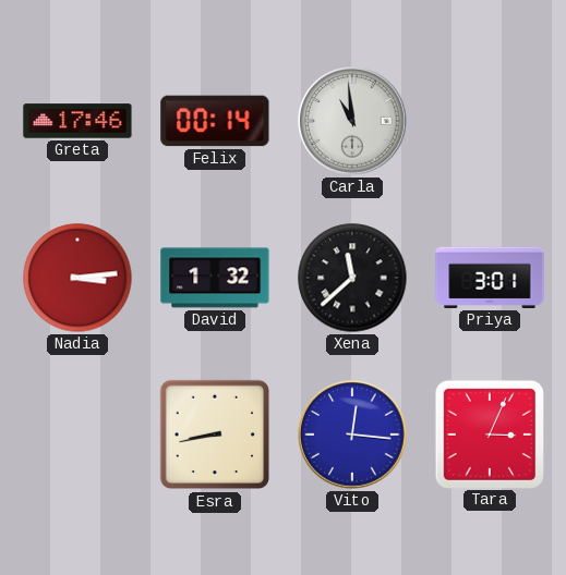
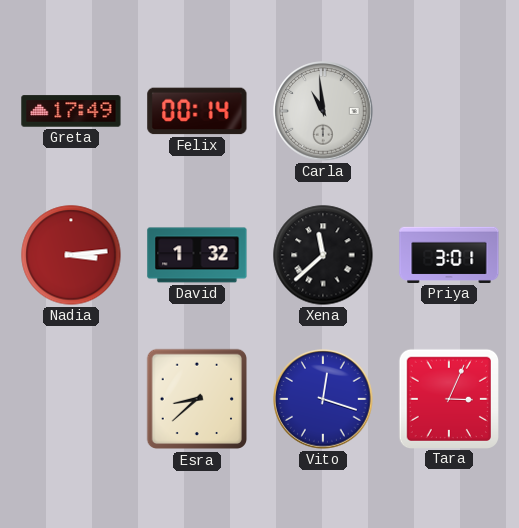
Greta: 17:46 -> 17:49
Esra: 8:43 -> 8:38
Vito: 12:16 -> 12:18
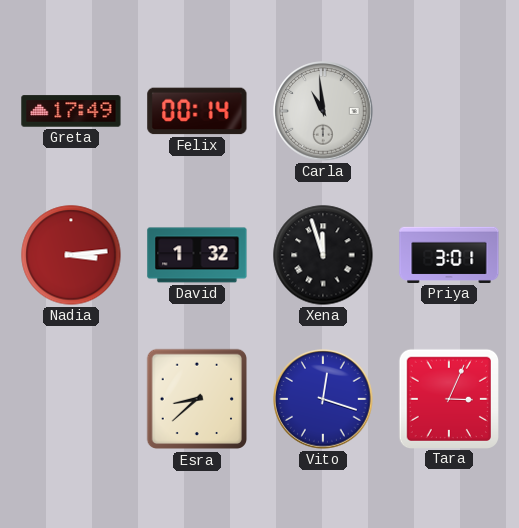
Xena: 11:38 -> 11:57
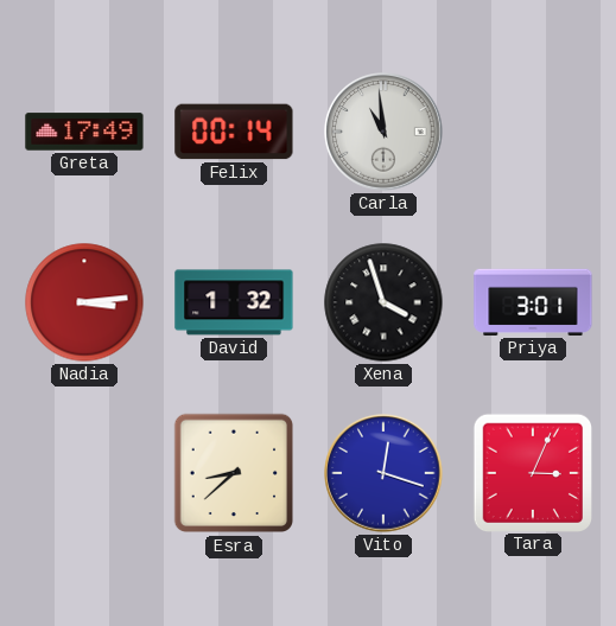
Xena: 11:57 -> 3:57
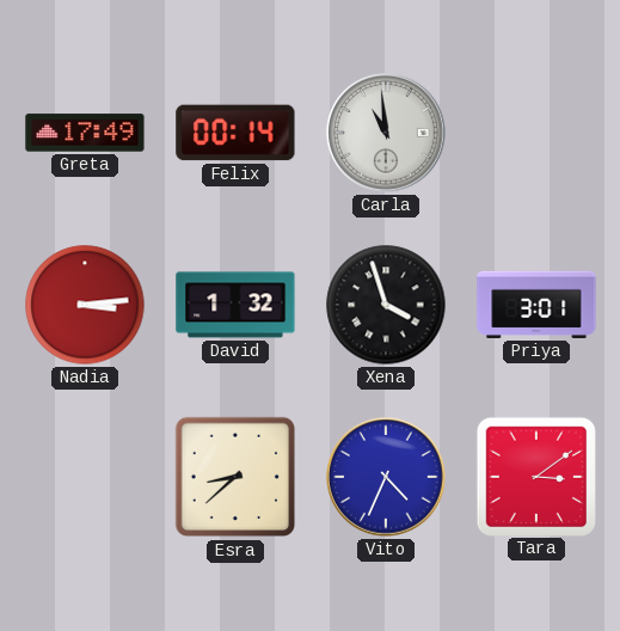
Vito: 12:18 -> 4:34
Tara: 3:04 -> 3:09
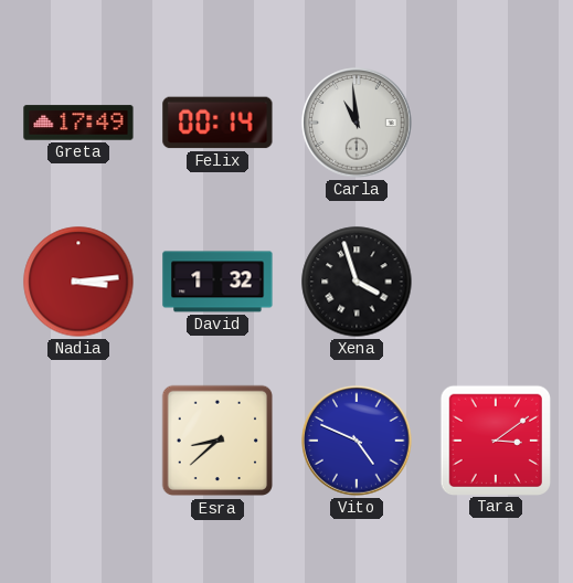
Priya: 3:01 -> none
Vito: 4:34 -> 4:49
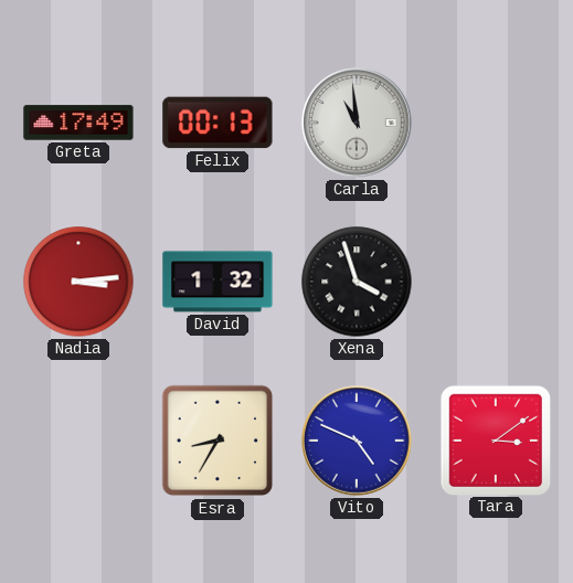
Felix: 00:14 -> 00:13
Esra: 8:38 -> 8:35
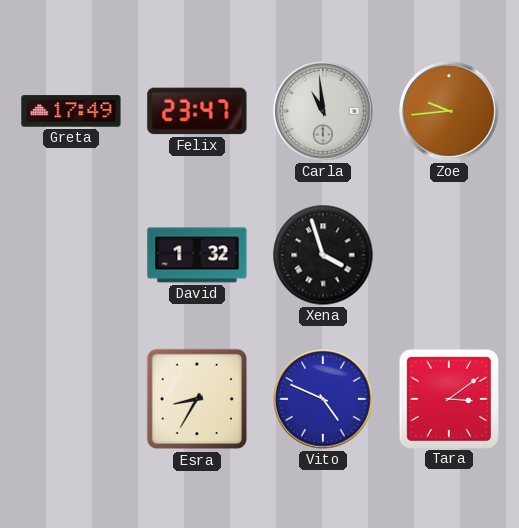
Felix: 00:13 -> 23:47
Zoe: none -> 9:44
Nadia: 3:14 -> none
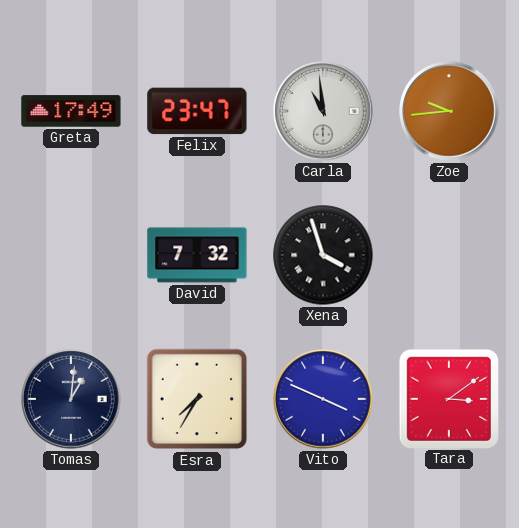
David: 1:32 -> 7:32
Tomas: none -> 1:01
Esra: 8:35 -> 7:35
Vito: 4:49 -> 3:49
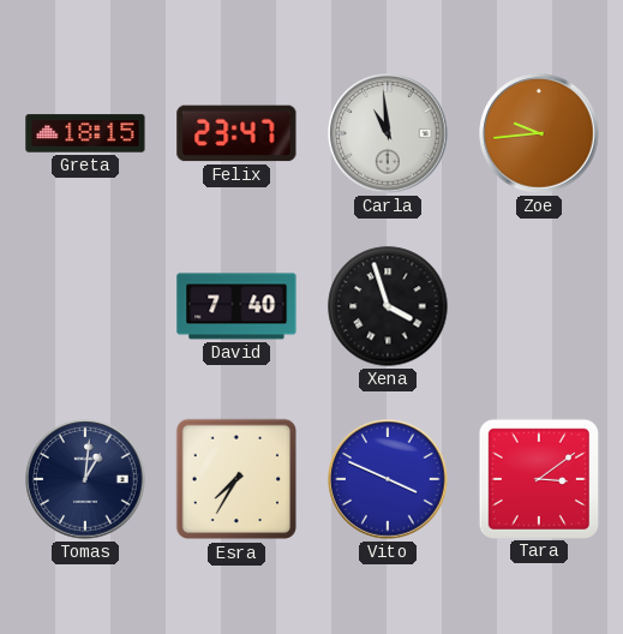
Greta: 17:49 -> 18:15
David: 7:32 -> 7:40
